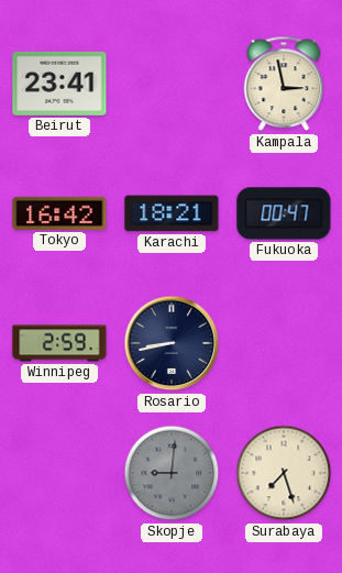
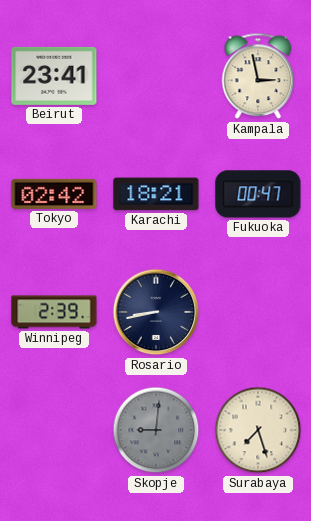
Tokyo: 16:42 -> 02:42
Winnipeg: 2:59 -> 2:39
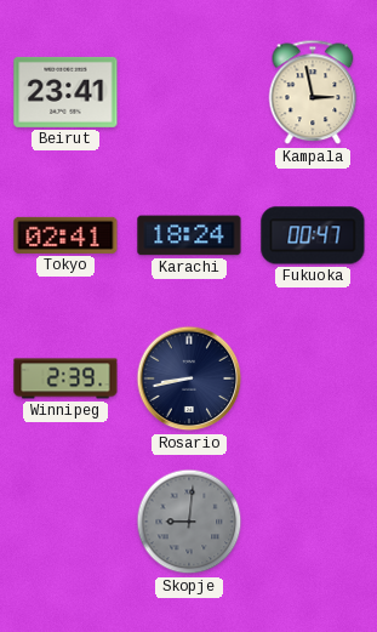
Tokyo: 02:42 -> 02:41
Karachi: 18:21 -> 18:24
Surabaya: 7:27 -> none
